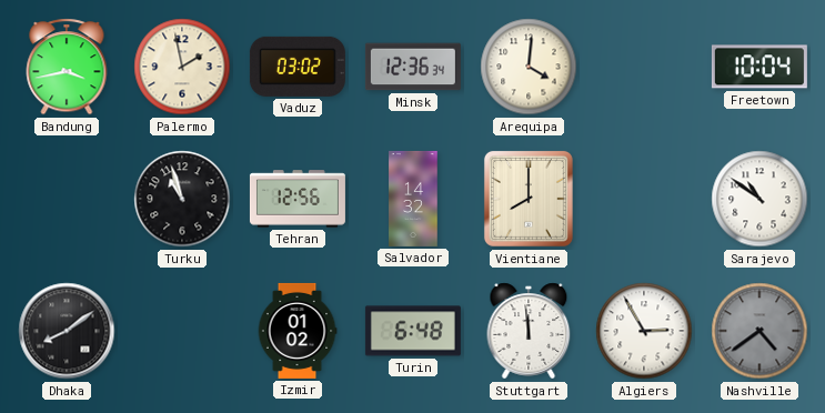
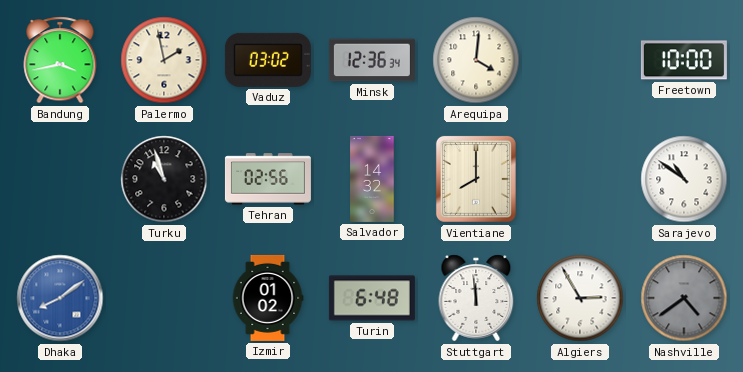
Freetown: 10:04 -> 10:00
Tehran: 12:56 -> 02:56
Dhaka dial: black -> blue
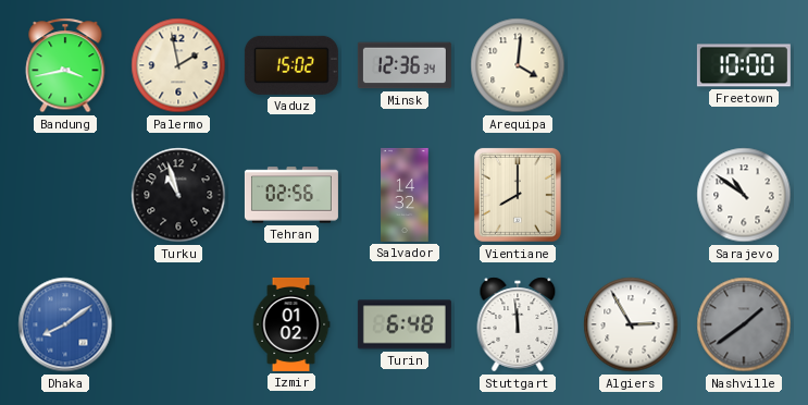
Vaduz: 03:02 -> 15:02
Nashville: 4:39 -> 1:39
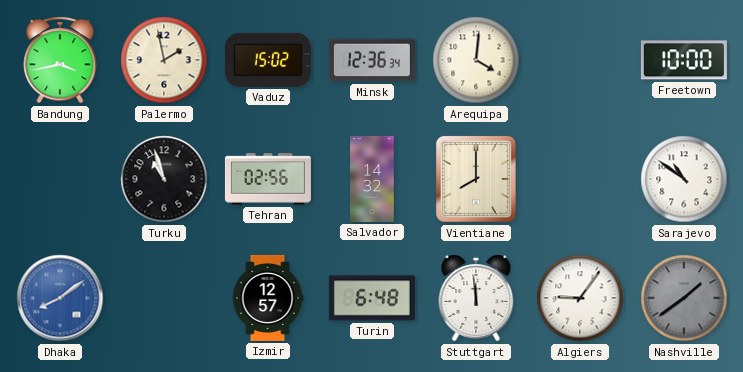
Izmir: 01:02 -> 12:57
Algiers: 2:55 -> 9:06
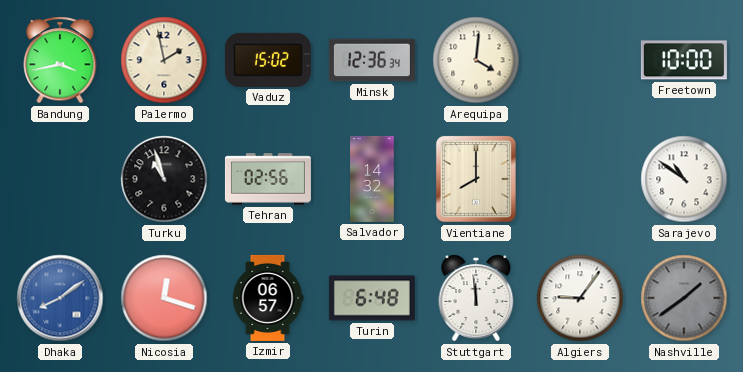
Nicosia: none -> 12:18
Izmir: 12:57 -> 06:57
